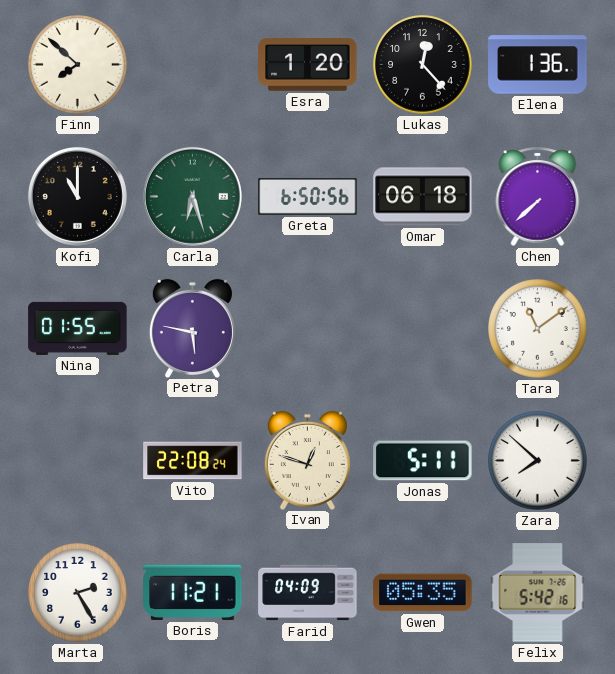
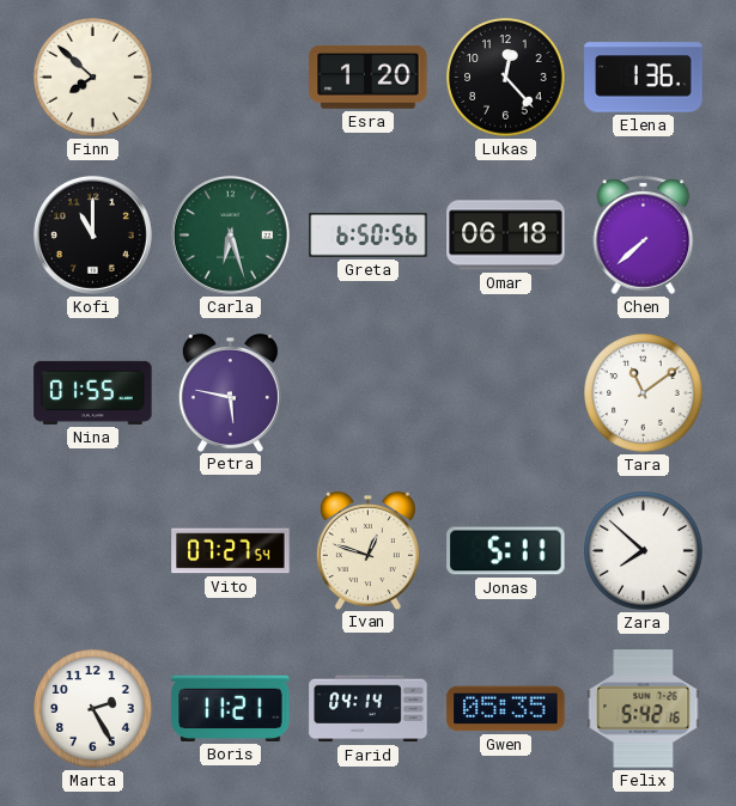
Vito: 22:08 -> 07:27
Farid: 04:09 -> 04:14
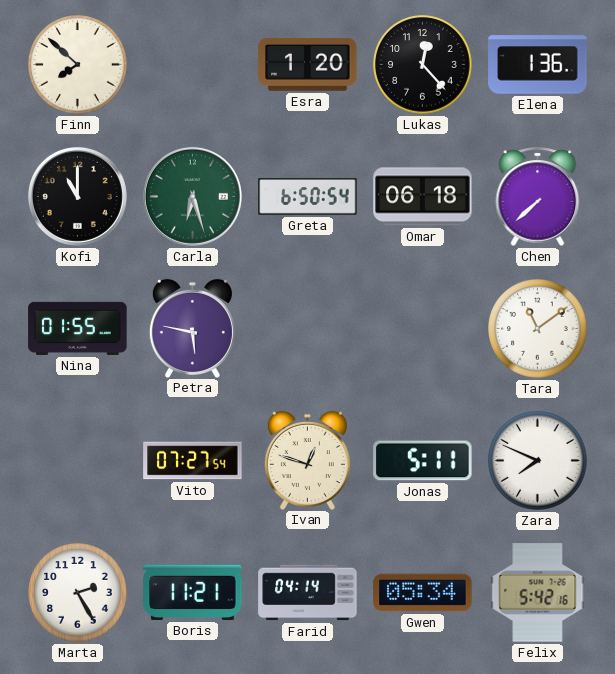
Greta: 6:50:56 -> 6:50:54
Zara: 7:52 -> 7:49
Gwen: 05:35 -> 05:34
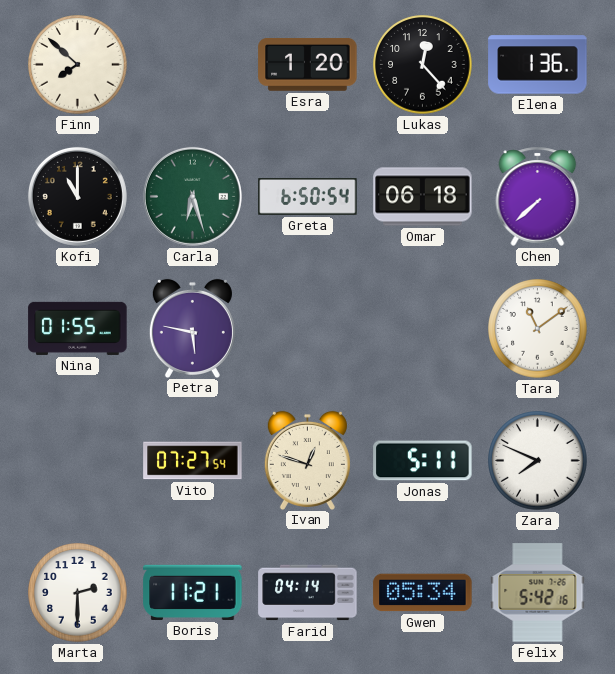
Marta: 2:25 -> 2:30
